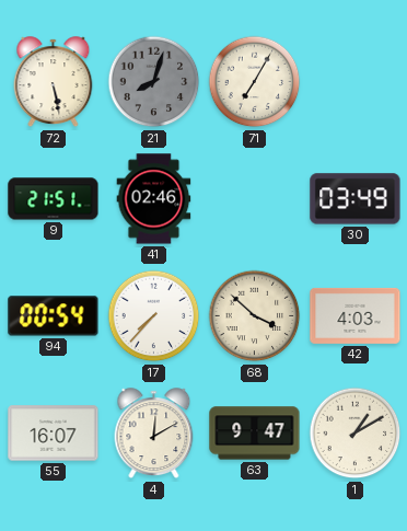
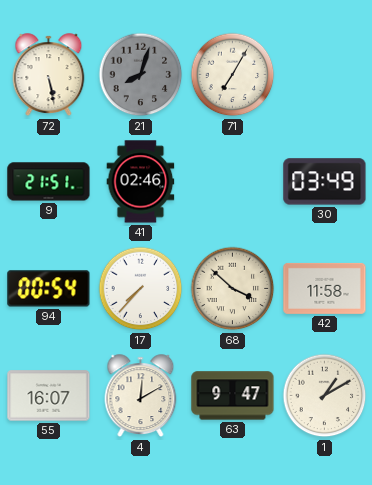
42: 4:03 -> 11:58
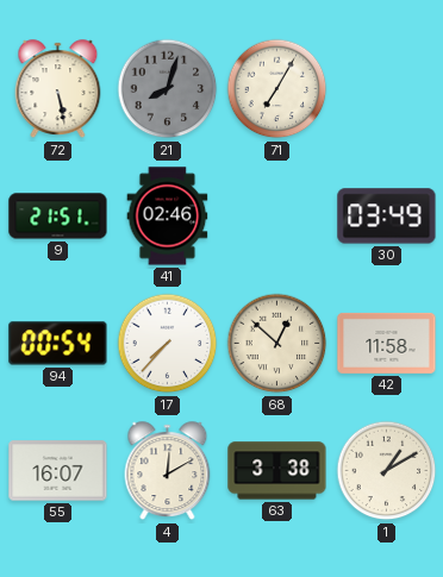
68: 3:52 -> 12:52
63: 9:47 -> 3:38
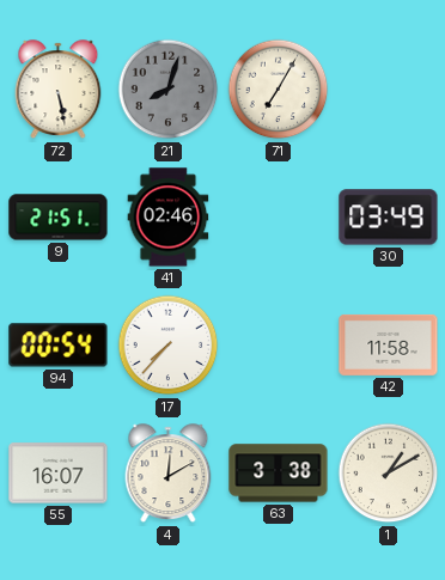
68: 12:52 -> none
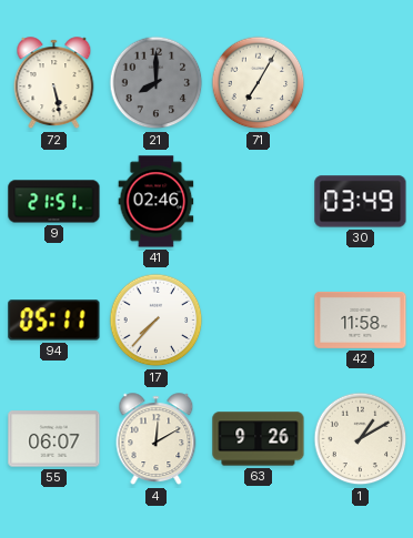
21: 8:03 -> 8:00
94: 00:54 -> 05:11
55: 16:07 -> 06:07
63: 3:38 -> 9:26
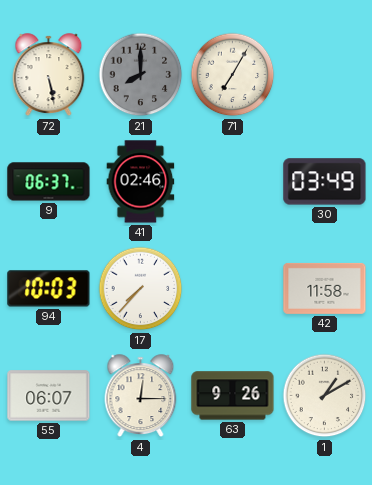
9: 21:51 -> 06:37
94: 05:11 -> 10:03
4: 12:10 -> 12:15
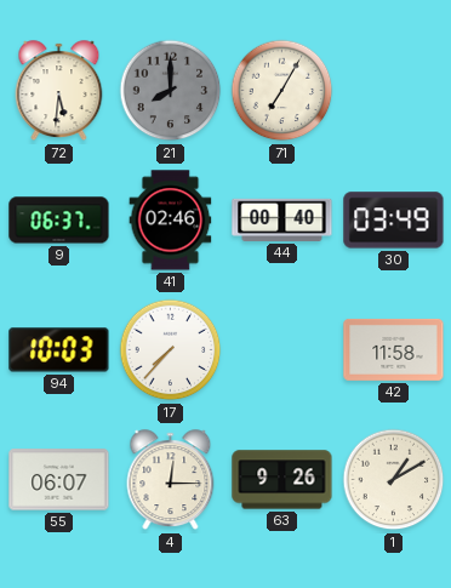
72: 5:28 -> 5:31
44: none -> 00:40
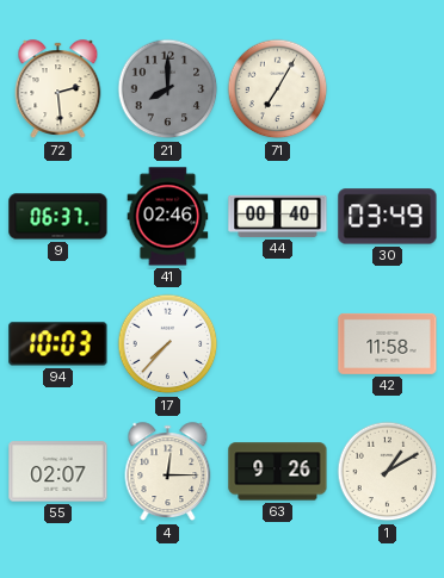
72: 5:31 -> 2:29
55: 06:07 -> 02:07
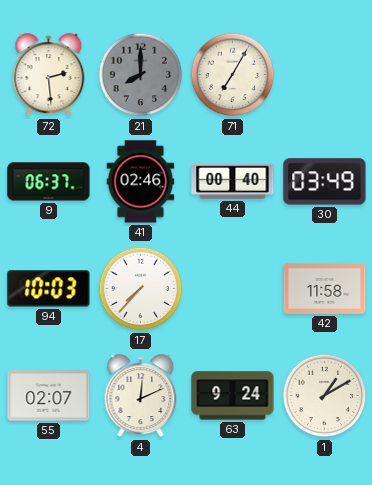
4: 12:15 -> 12:11
63: 9:26 -> 9:24
